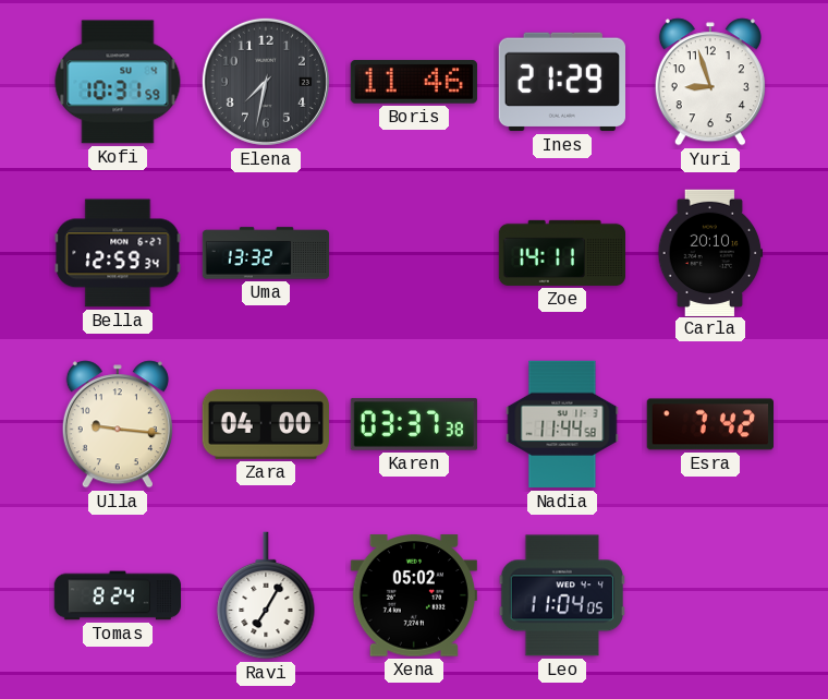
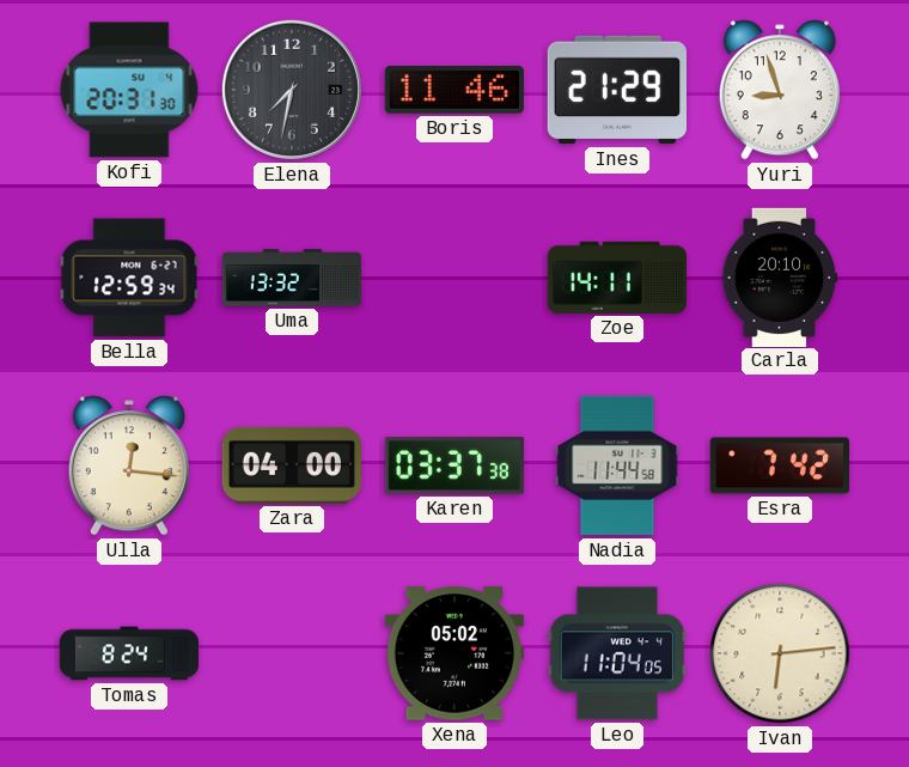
Kofi: 10:31 -> 20:31
Ulla: 9:16 -> 12:16
Ravi: 7:05 -> none
Ivan: none -> 6:14
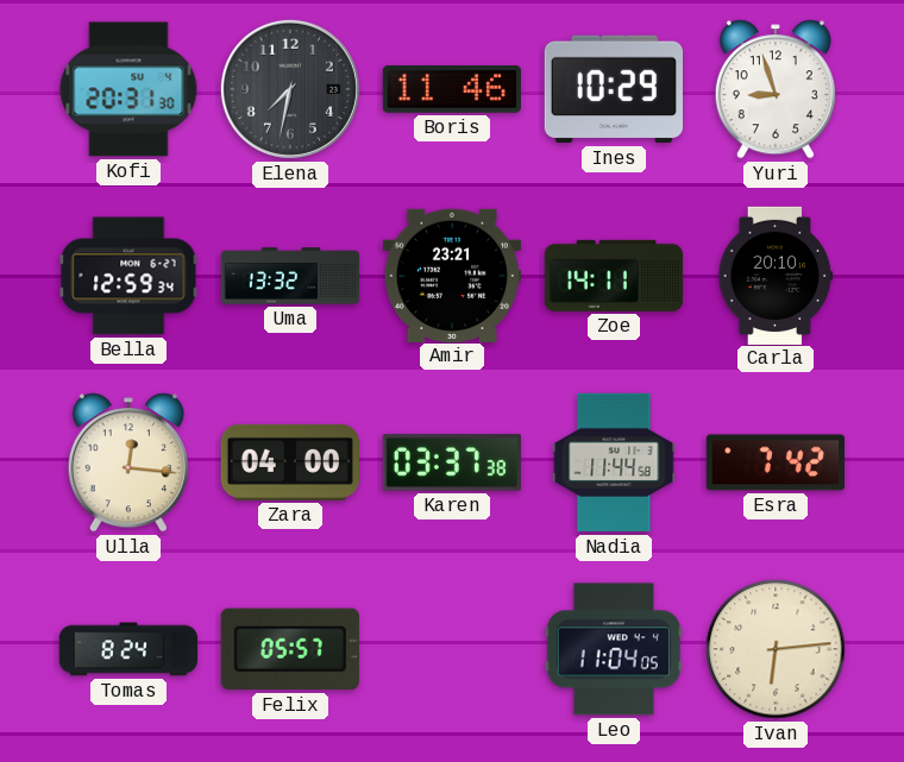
Ines: 21:29 -> 10:29
Amir: none -> 23:21
Felix: none -> 05:57
Xena: 05:02 -> none
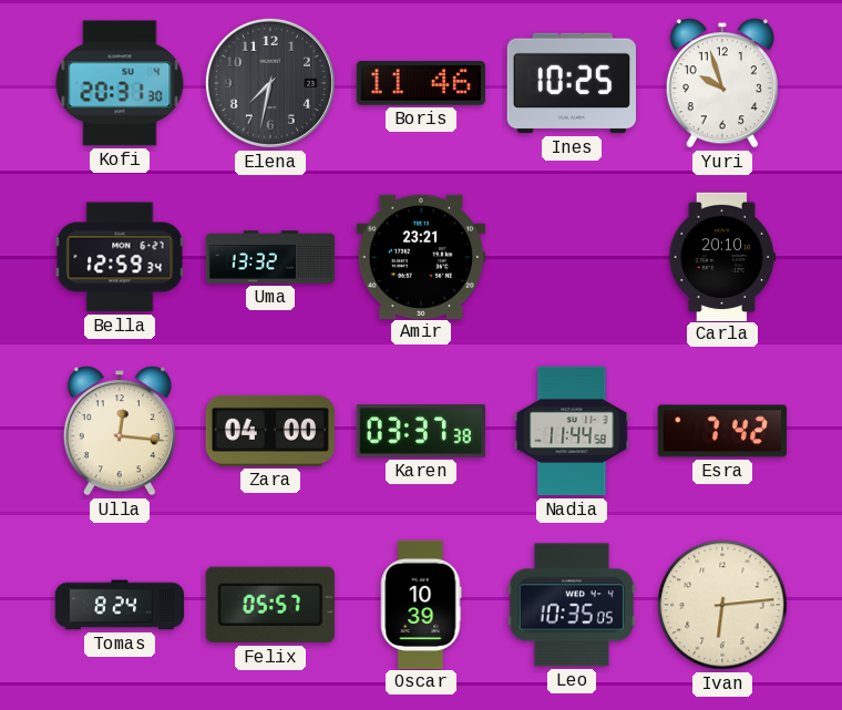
Ines: 10:29 -> 10:25
Yuri: 8:57 -> 9:57
Zoe: 14:11 -> none
Oscar: none -> 10:39
Leo: 11:04 -> 10:35
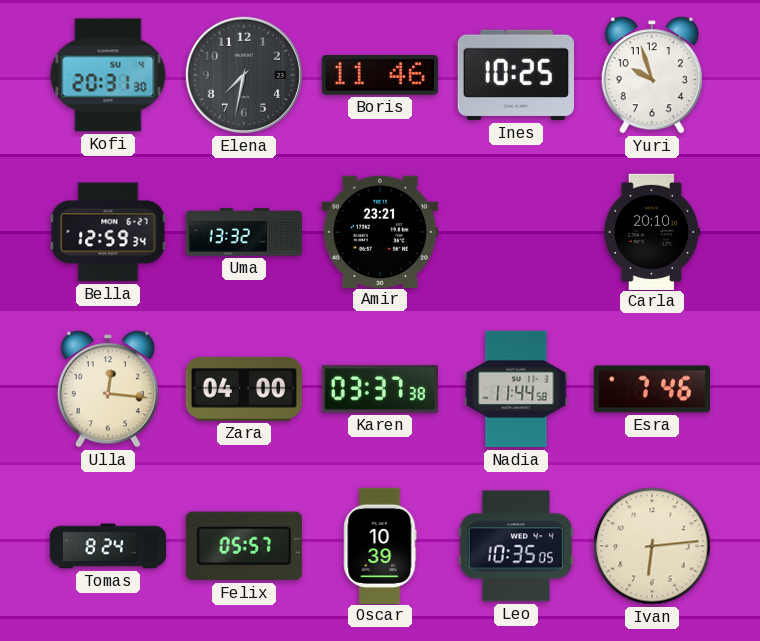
Esra: 7:42 -> 7:46
